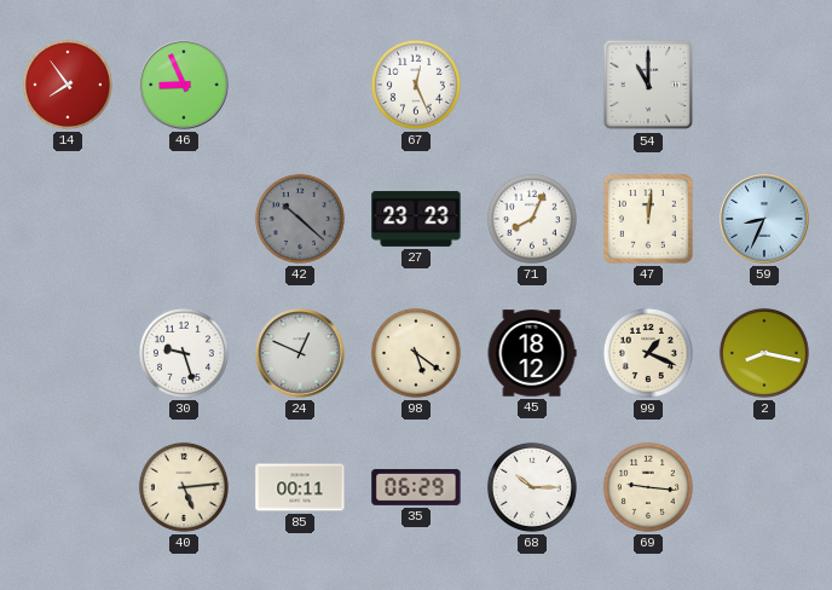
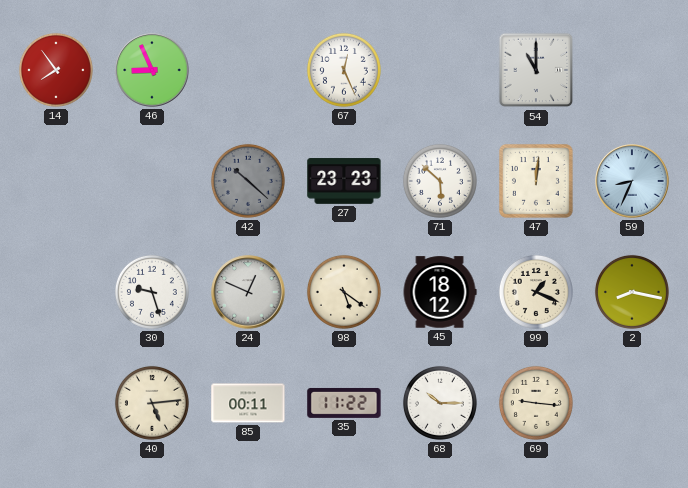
71: 8:04 -> 5:52
35: 06:29 -> 11:22
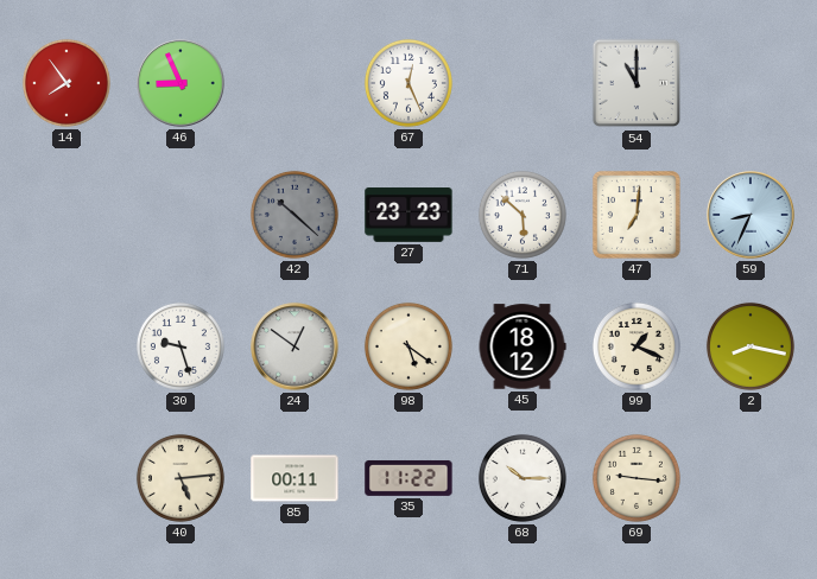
47: 12:01 -> 7:01
24: 12:49 -> 12:51
